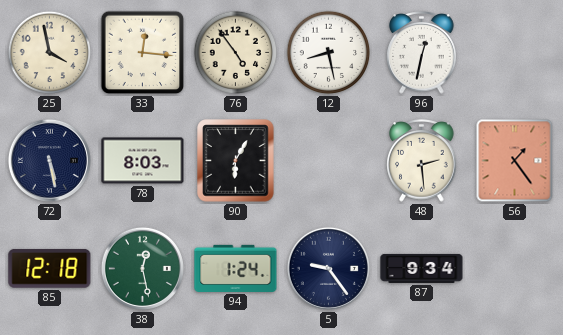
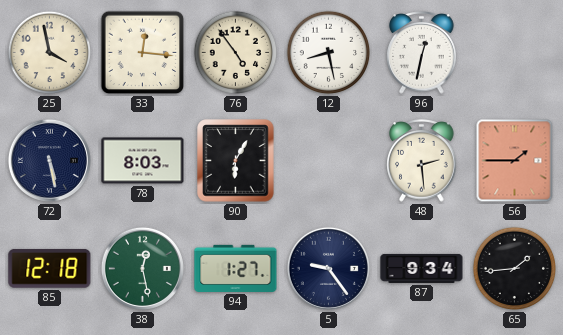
56: 1:24 -> 1:45
94: 1:24 -> 1:27
65: none -> 1:44
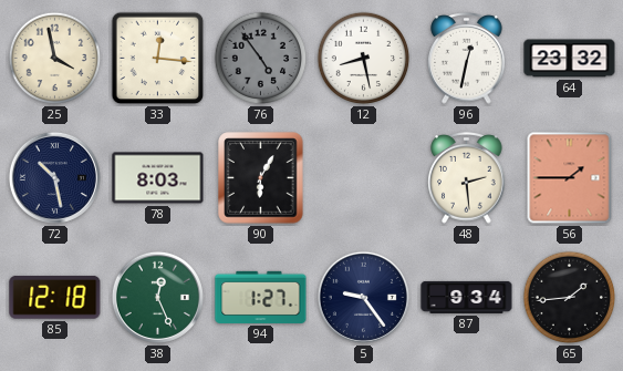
76 dial: cream -> grey
64: none -> 23:32
72: 5:28 -> 10:28
38: 12:28 -> 12:26
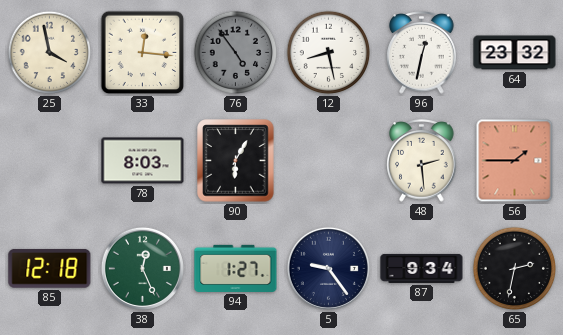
72: 10:28 -> none
65: 1:44 -> 2:32
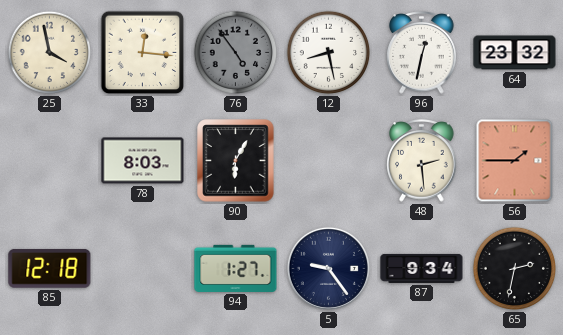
38: 12:26 -> none
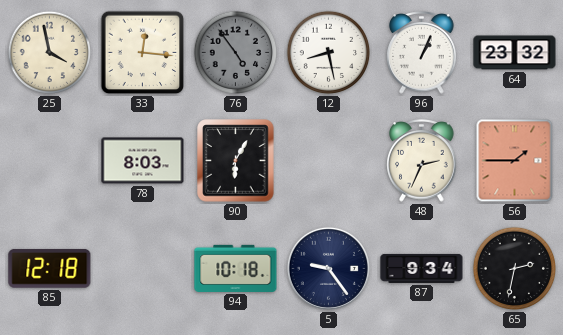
96: 12:32 -> 1:04
48: 2:29 -> 2:34
94: 1:27 -> 10:18
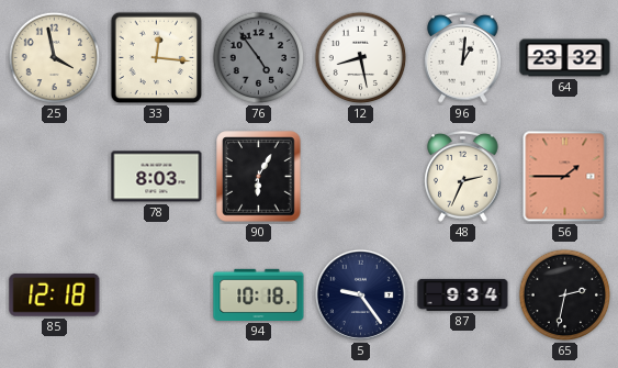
96: 1:04 -> 1:01
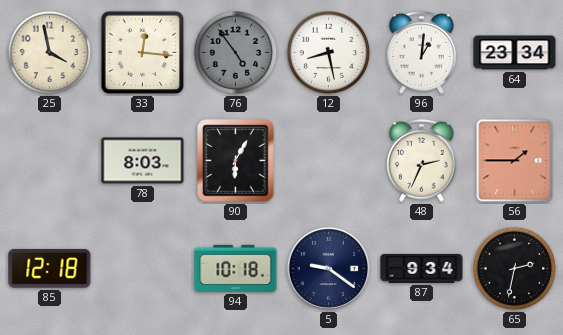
64: 23:32 -> 23:34
5: 9:24 -> 9:21
